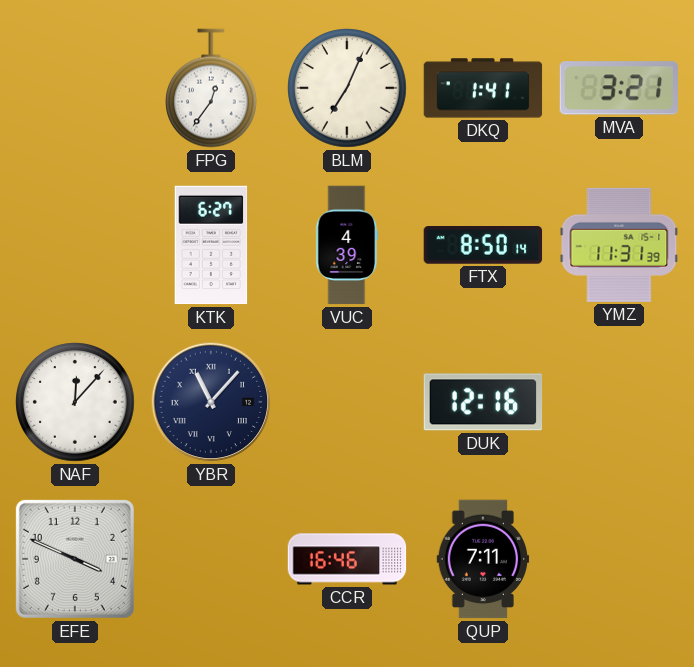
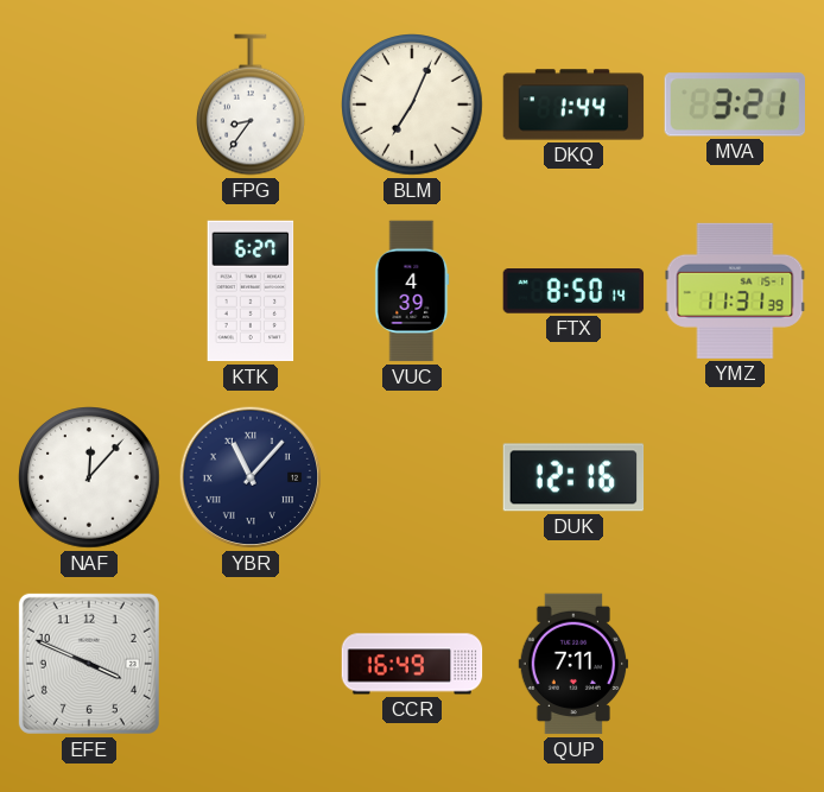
FPG: 12:36 -> 8:36
DKQ: 1:41 -> 1:44
CCR: 16:46 -> 16:49
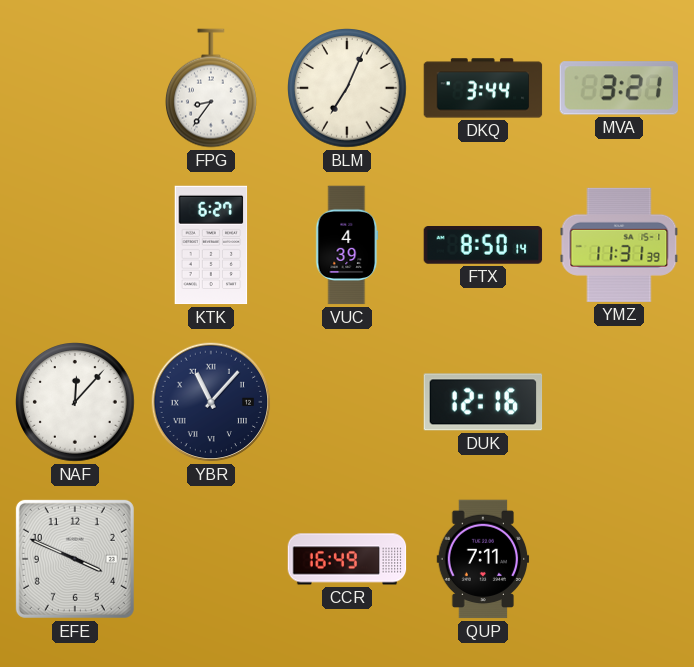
DKQ: 1:44 -> 3:44
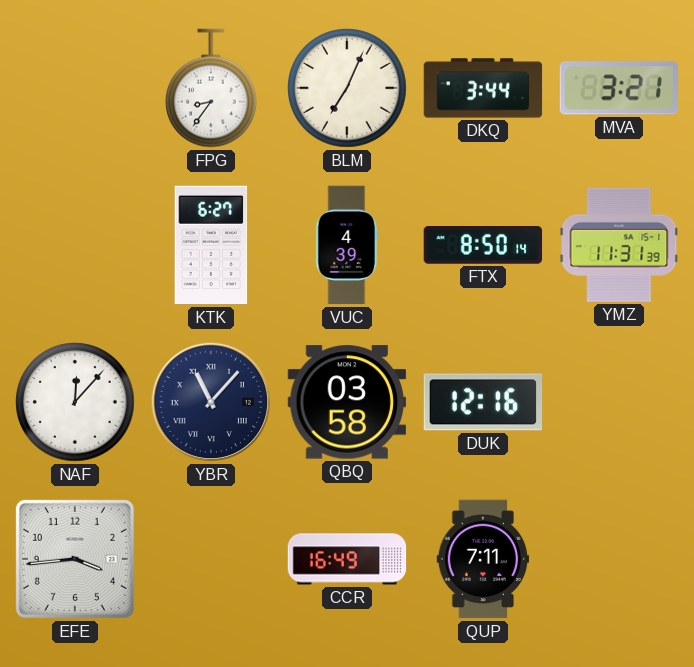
QBQ: none -> 03:58
EFE: 3:49 -> 3:44
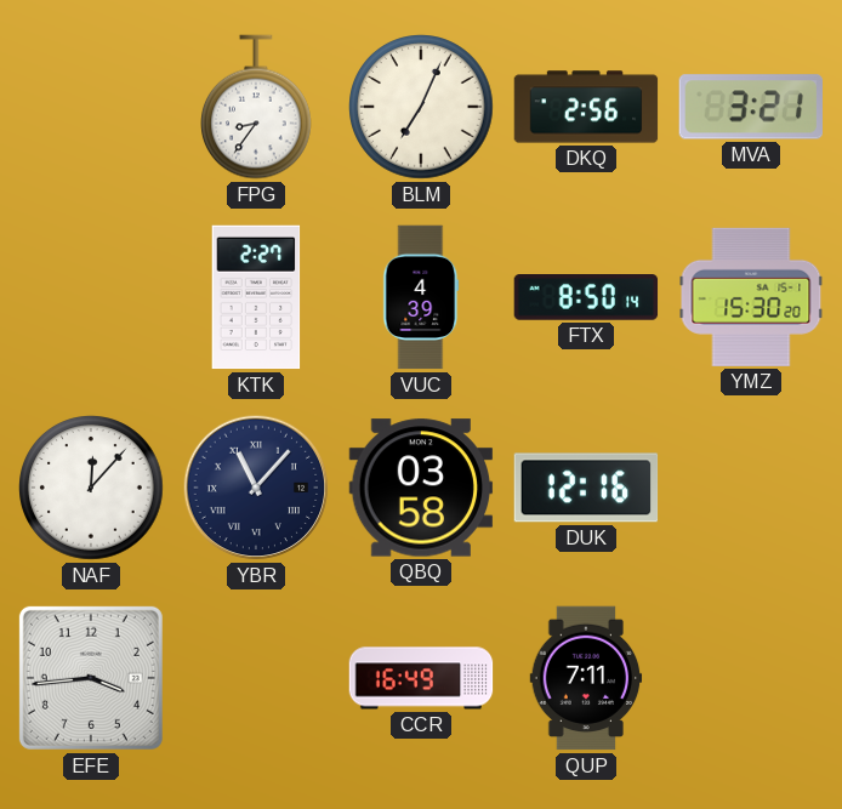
DKQ: 3:44 -> 2:56
KTK: 6:27 -> 2:27
YMZ: 11:31 -> 15:30
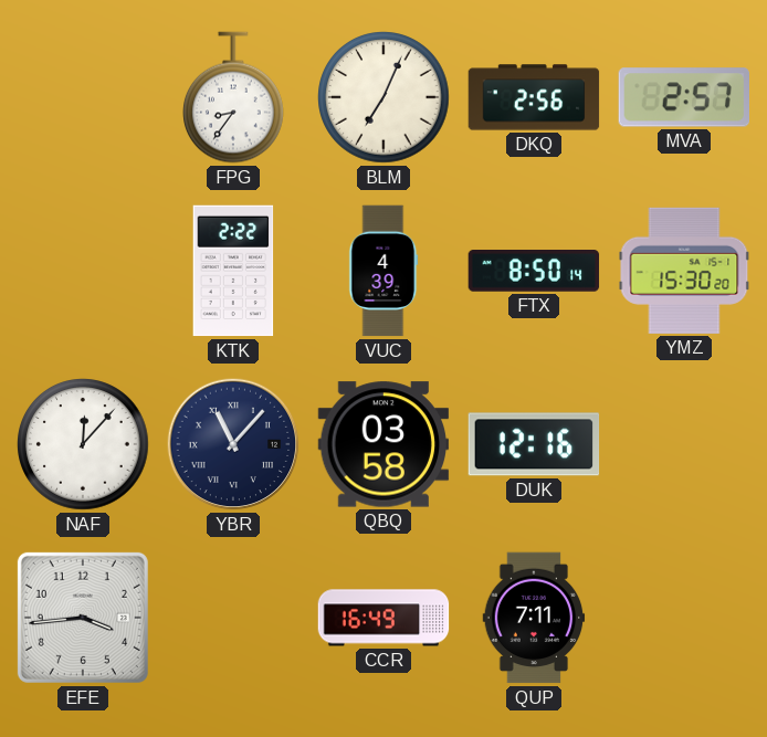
MVA: 3:21 -> 2:57
KTK: 2:27 -> 2:22
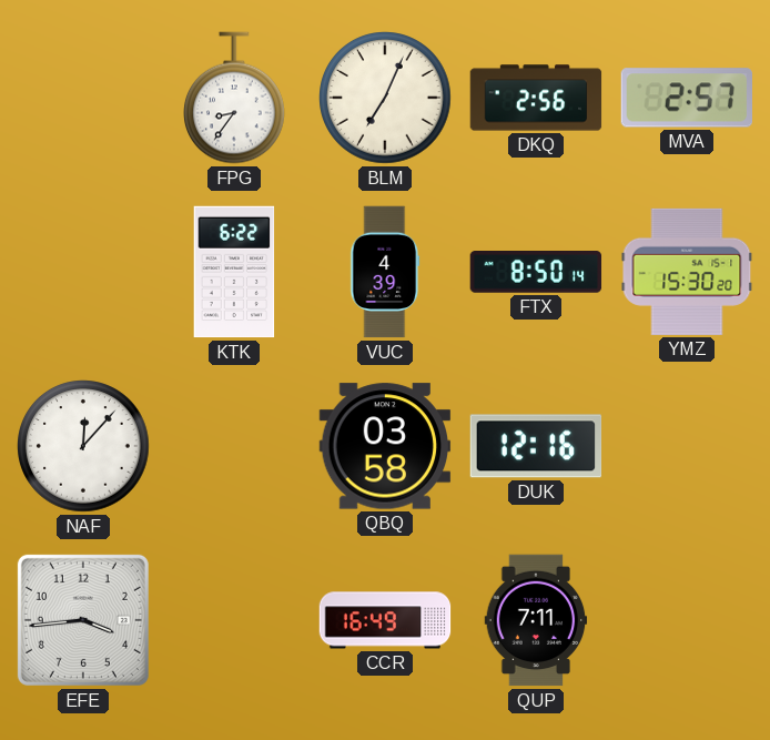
KTK: 2:22 -> 6:22
YBR: 11:07 -> none
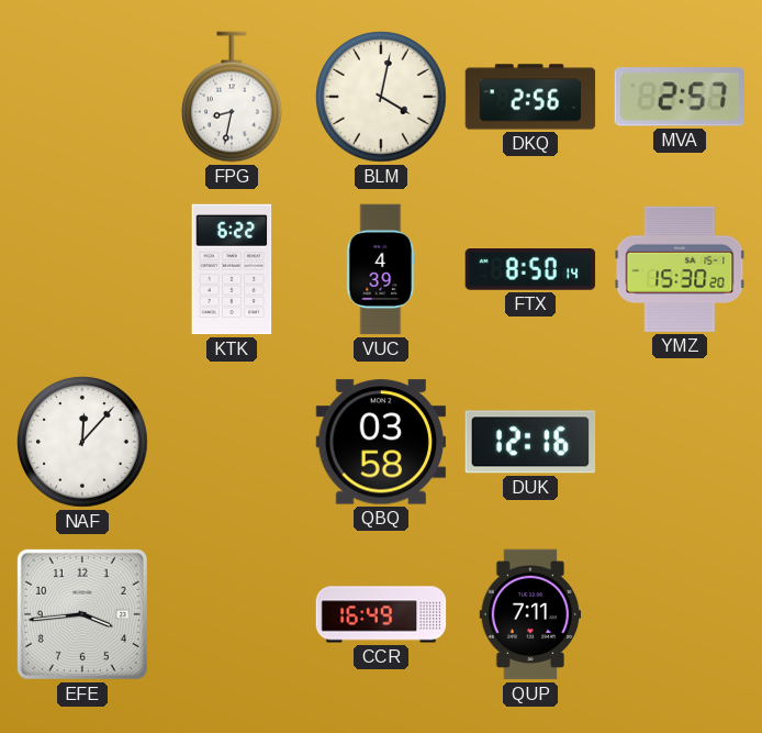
FPG: 8:36 -> 8:32
BLM: 7:04 -> 4:02
